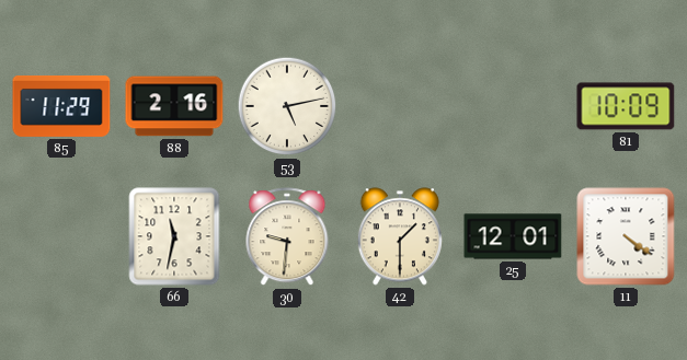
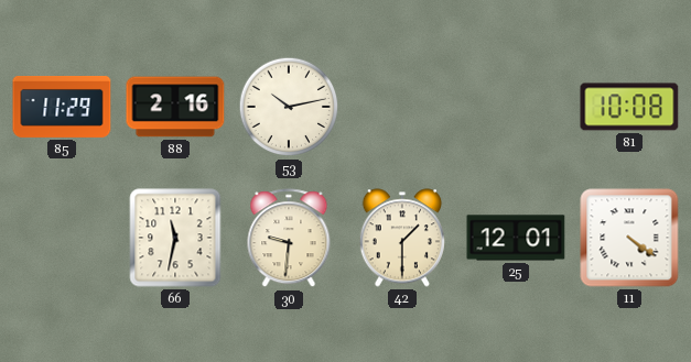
53: 5:13 -> 10:13
81: 10:09 -> 10:08
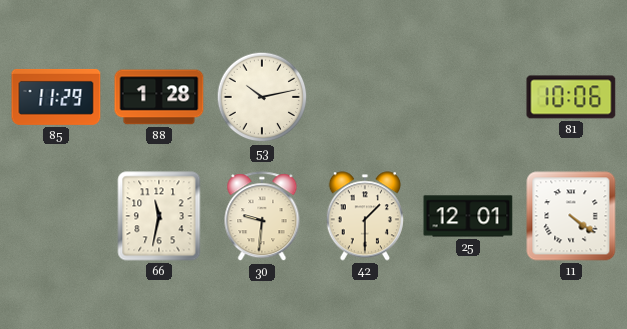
88: 2:16 -> 1:28
81: 10:08 -> 10:06
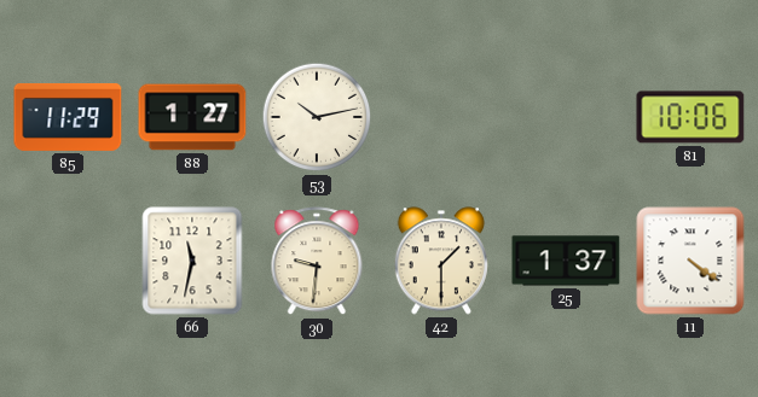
88: 1:28 -> 1:27
25: 12:01 -> 1:37
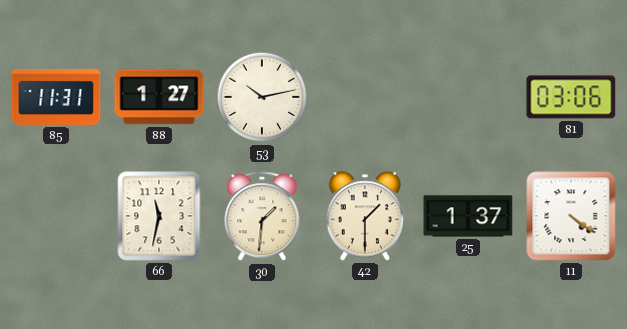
85: 11:29 -> 11:31
81: 10:06 -> 03:06
30: 9:31 -> 1:31
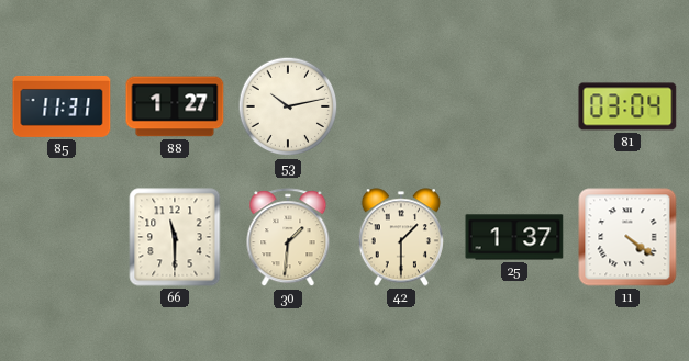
81: 03:06 -> 03:04
66: 11:32 -> 11:30
